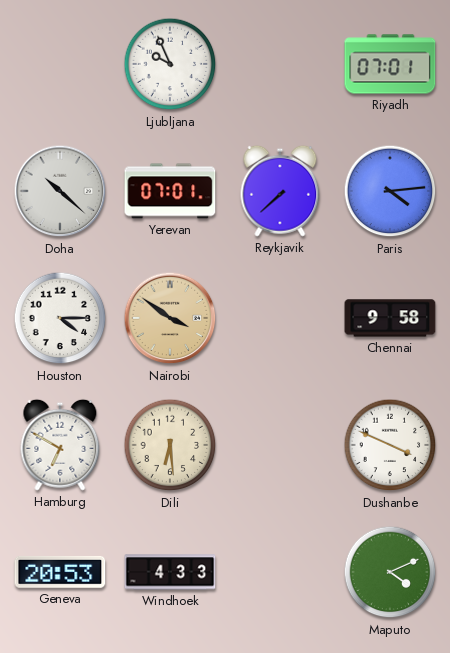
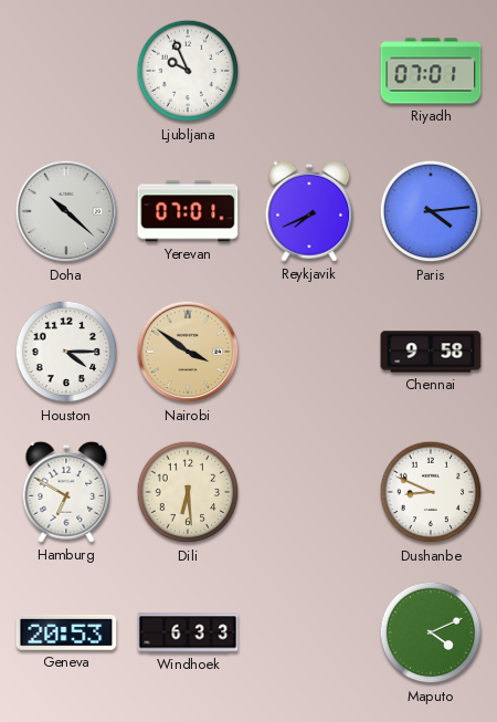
Reykjavik: 7:38 -> 7:41
Dushanbe: 3:49 -> 8:49
Windhoek: 4:33 -> 6:33
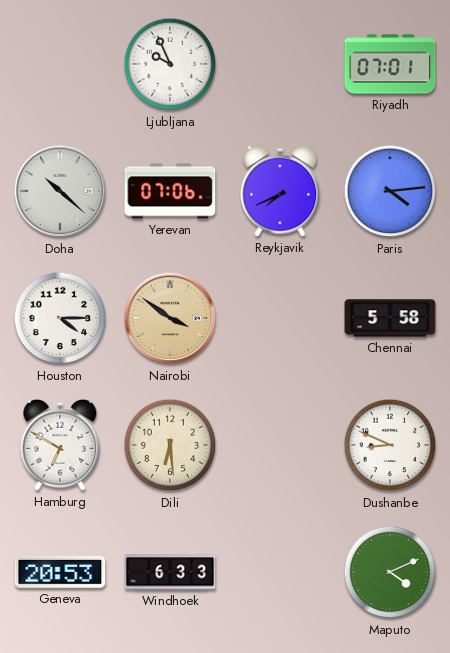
Yerevan: 07:01 -> 07:06
Chennai: 9:58 -> 5:58
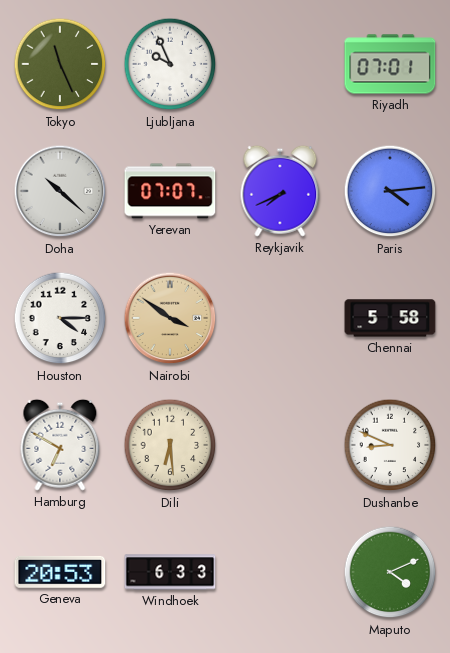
Tokyo: none -> 11:26
Yerevan: 07:06 -> 07:07
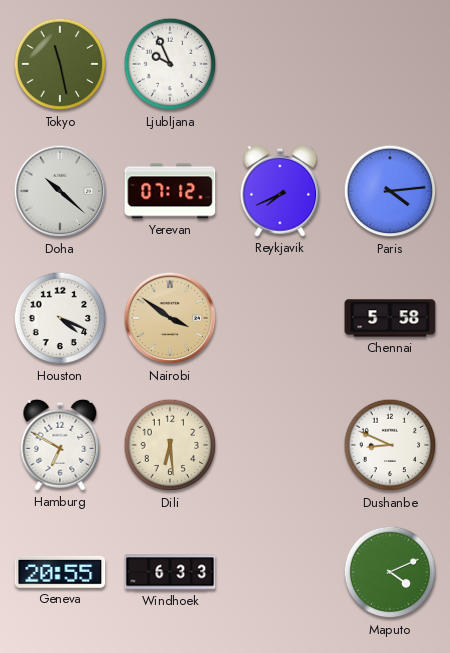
Tokyo: 11:26 -> 11:28
Riyadh: 07:01 -> none
Yerevan: 07:07 -> 07:12
Houston: 4:15 -> 4:19
Geneva: 20:53 -> 20:55
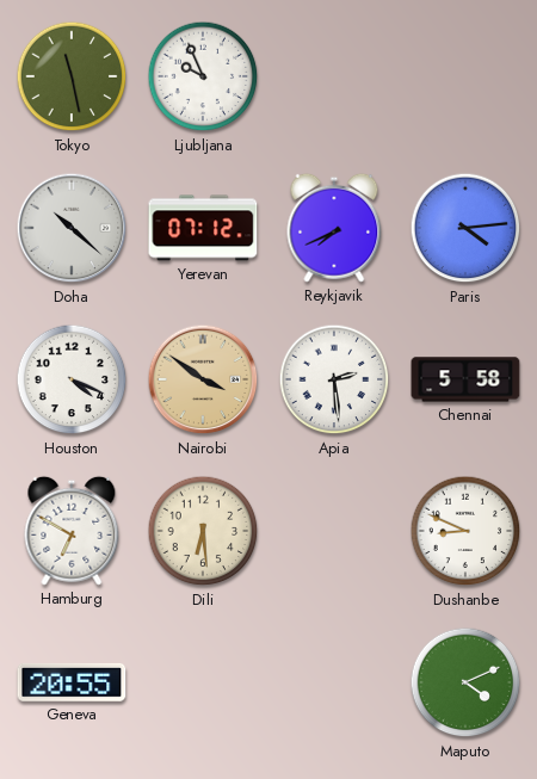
Apia: none -> 2:29
Windhoek: 6:33 -> none
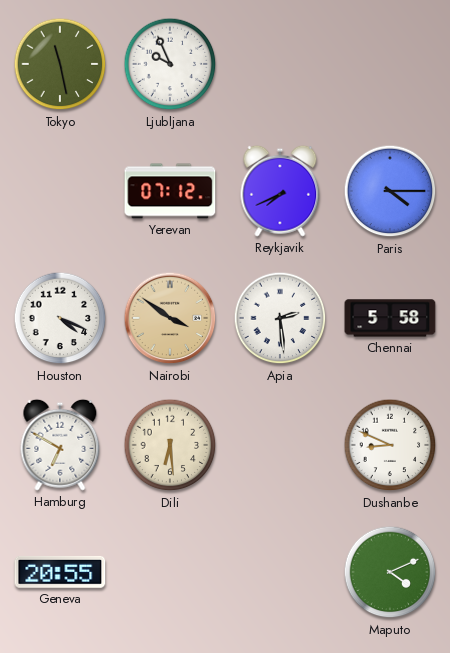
Doha: 10:22 -> none
Paris: 4:14 -> 4:15
